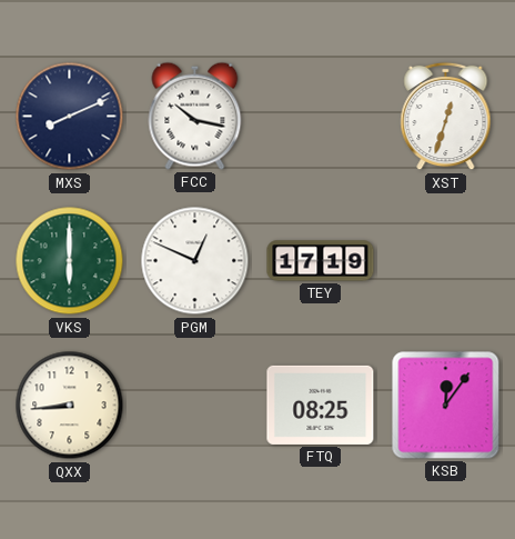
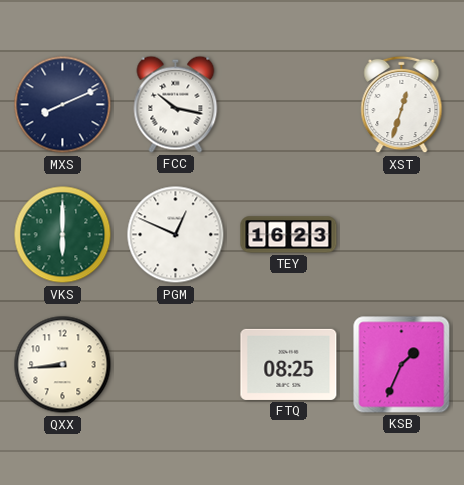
TEY: 17:19 -> 16:23
KSB: 12:06 -> 1:34
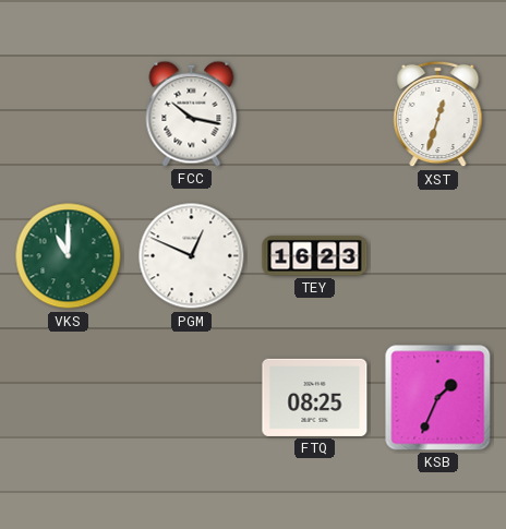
MXS: 8:11 -> none
VKS: 6:00 -> 11:00
QXX: 8:44 -> none
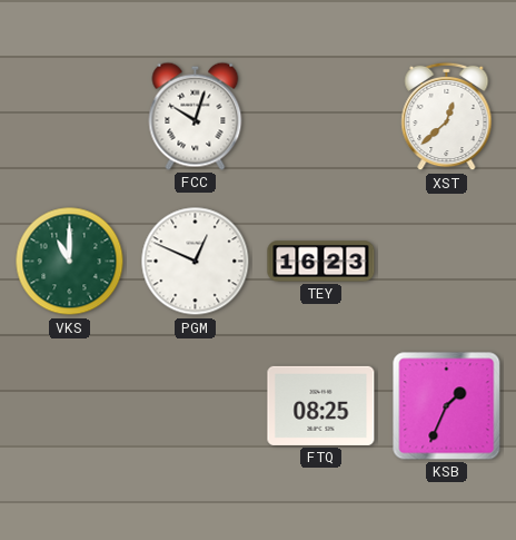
FCC: 10:17 -> 10:03
XST: 12:33 -> 12:38
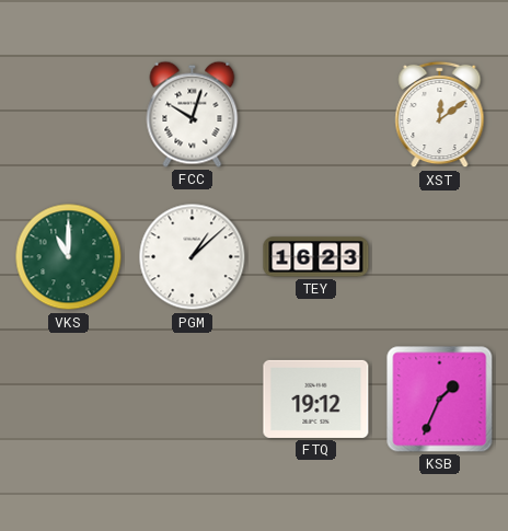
XST: 12:38 -> 12:09
PGM: 12:49 -> 1:08
FTQ: 08:25 -> 19:12
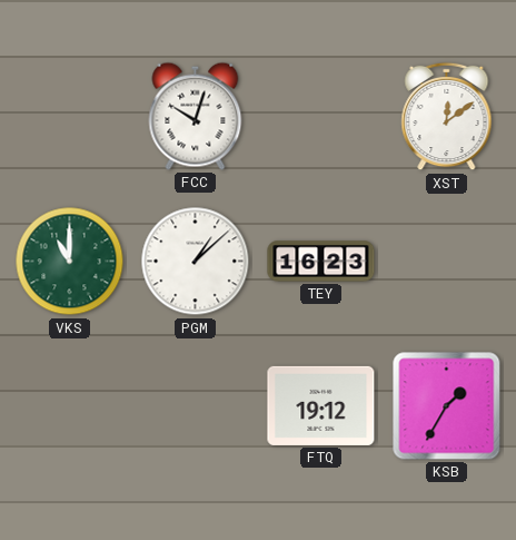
KSB: 1:34 -> 1:35
